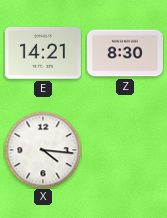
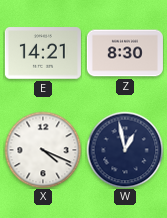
X: 4:16 -> 4:19
W: none -> 12:58
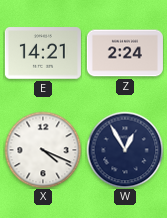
Z: 8:30 -> 2:24
W: 12:58 -> 12:55
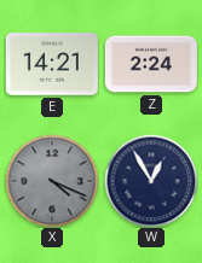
X dial: white -> grey
